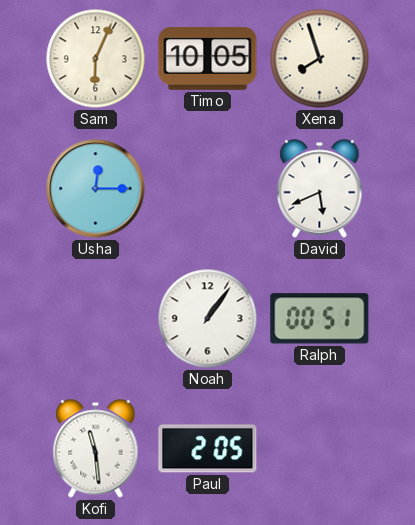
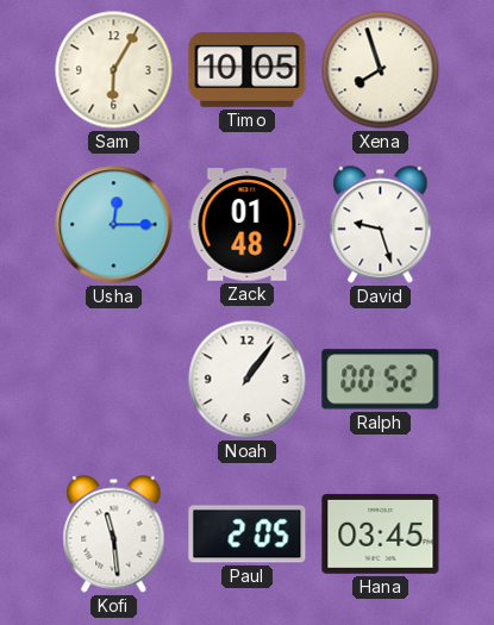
Sam: 6:04 -> 6:05
Zack: none -> 01:48
David: 5:41 -> 9:27
Ralph: 00:51 -> 00:52
Hana: none -> 03:45
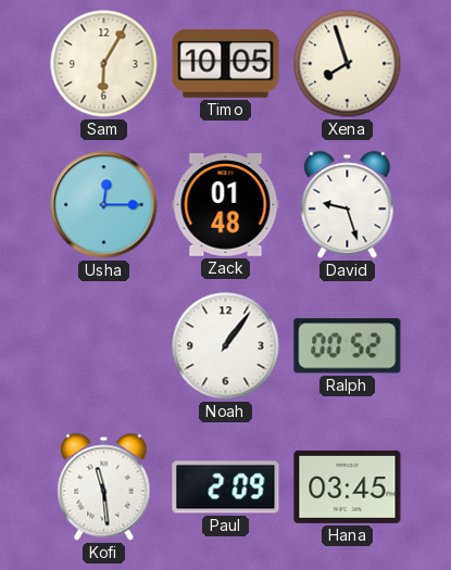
Paul: 2:05 -> 2:09
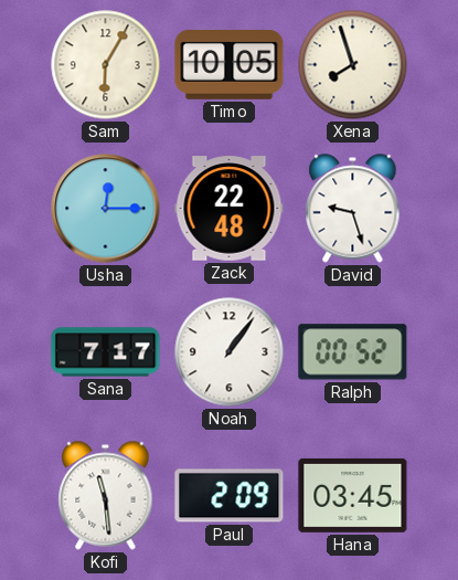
Zack: 01:48 -> 22:48
Sana: none -> 7:17
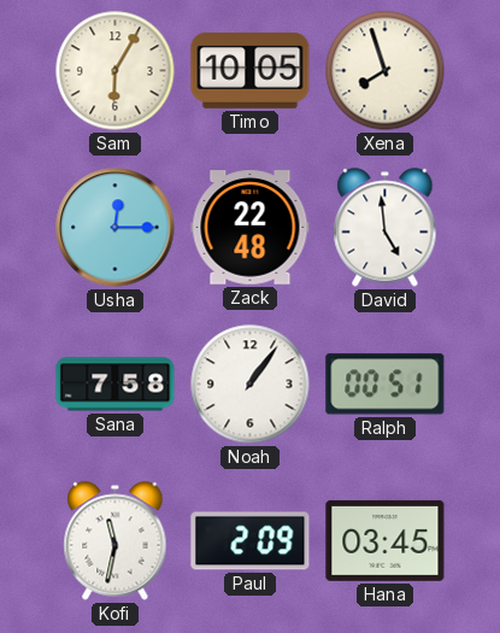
David: 9:27 -> 4:59
Sana: 7:17 -> 7:58
Ralph: 00:52 -> 00:51
Kofi: 11:29 -> 11:32
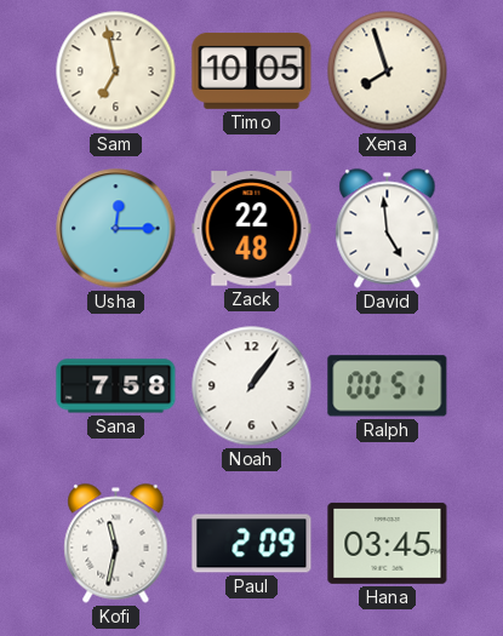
Sam: 6:05 -> 6:58
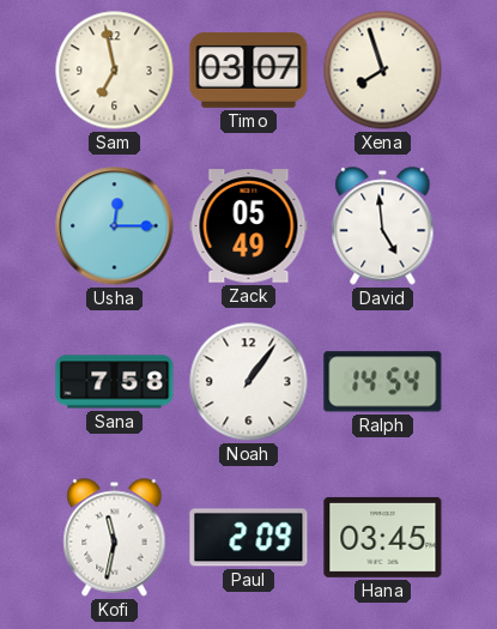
Timo: 10:05 -> 03:07
Zack: 22:48 -> 05:49
Ralph: 00:51 -> 14:54
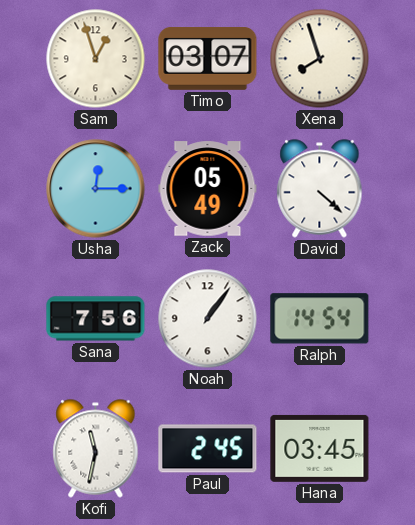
Sam: 6:58 -> 12:57
David: 4:59 -> 4:22
Sana: 7:58 -> 7:56
Paul: 2:09 -> 2:45
